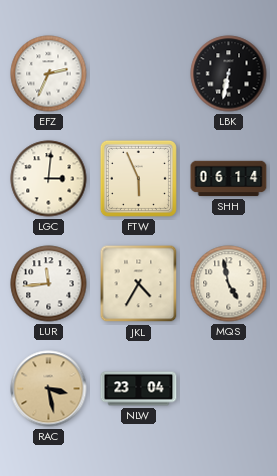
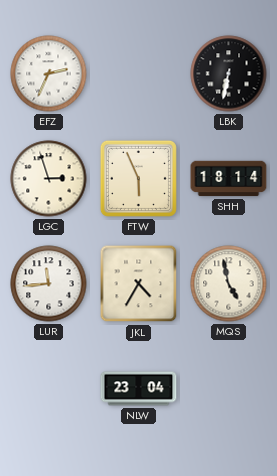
LGC: 3:01 -> 2:57
SHH: 06:14 -> 18:14
RAC: 3:28 -> none
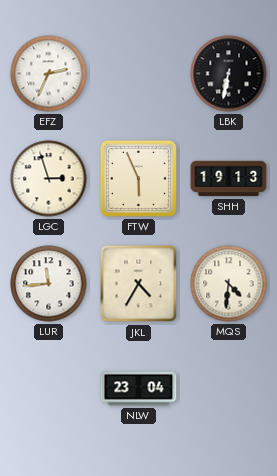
SHH: 18:14 -> 19:13
MQS: 4:58 -> 4:31
